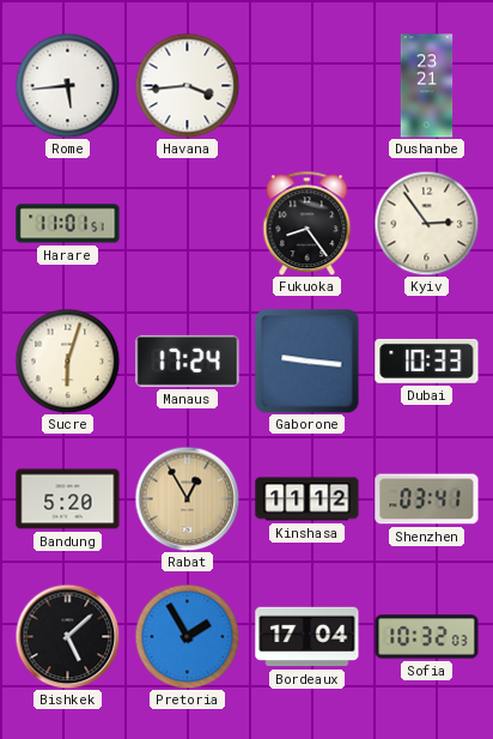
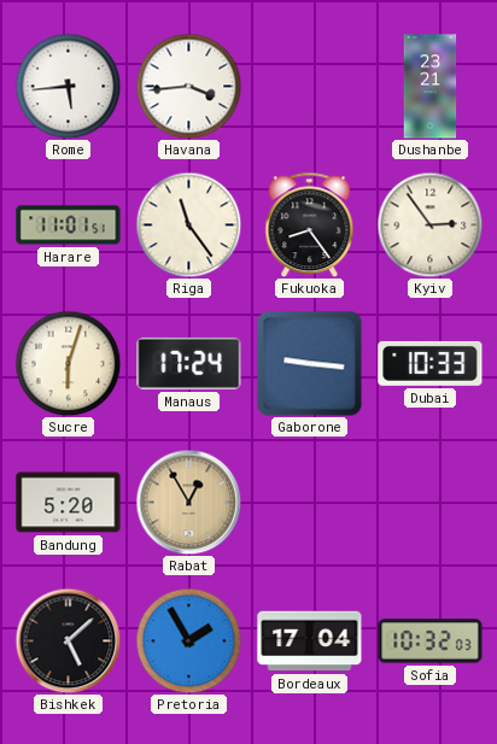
Riga: none -> 11:24
Kinshasa: 11:12 -> none
Shenzhen: 03:41 -> none
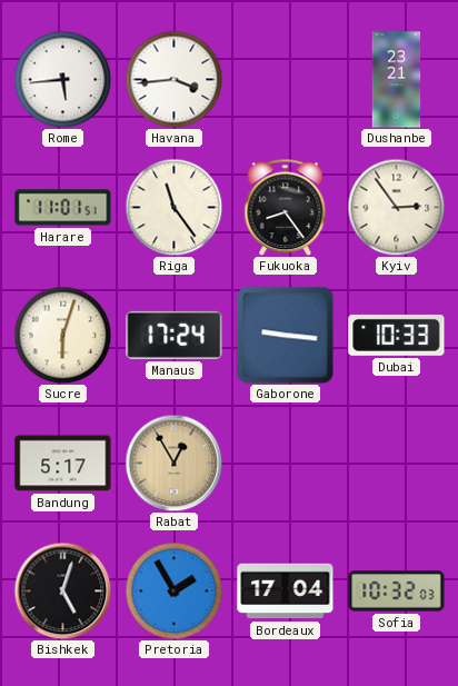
Bandung: 5:20 -> 5:17
Bishkek: 5:08 -> 5:03
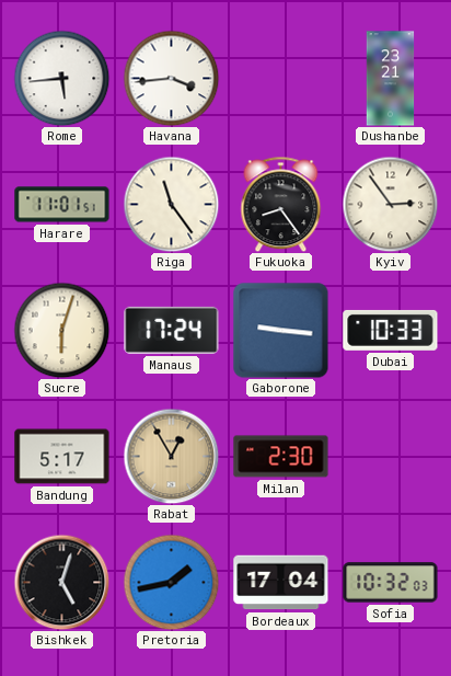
Milan: none -> 2:30
Pretoria: 1:55 -> 1:43
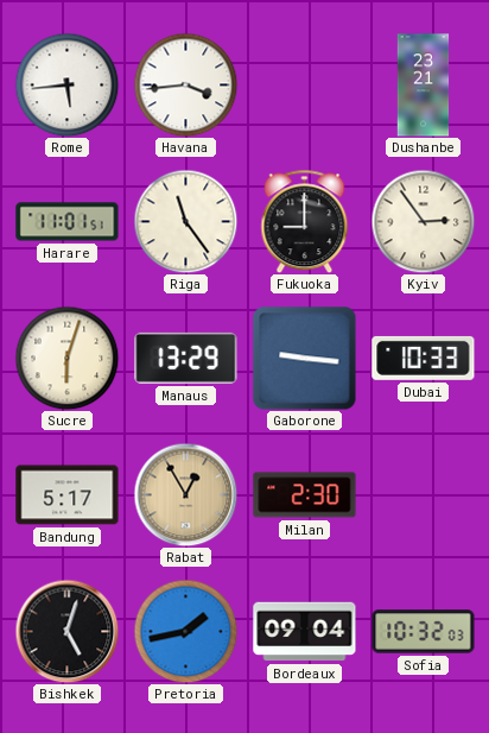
Fukuoka: 8:24 -> 9:00
Manaus: 17:24 -> 13:29
Bordeaux: 17:04 -> 09:04
